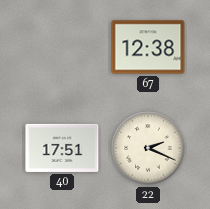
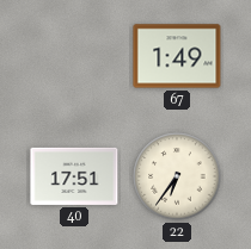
67: 12:38 -> 1:49
22: 2:19 -> 6:36
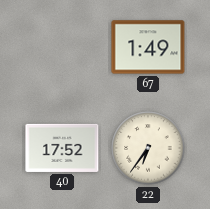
40: 17:51 -> 17:52
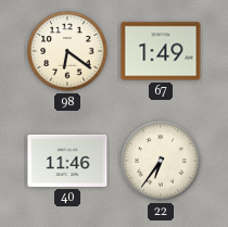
98: none -> 6:21
40: 17:52 -> 11:46
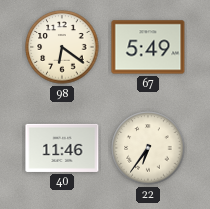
67: 1:49 -> 5:49
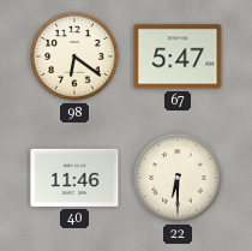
67: 5:49 -> 5:47
22: 6:36 -> 6:30
